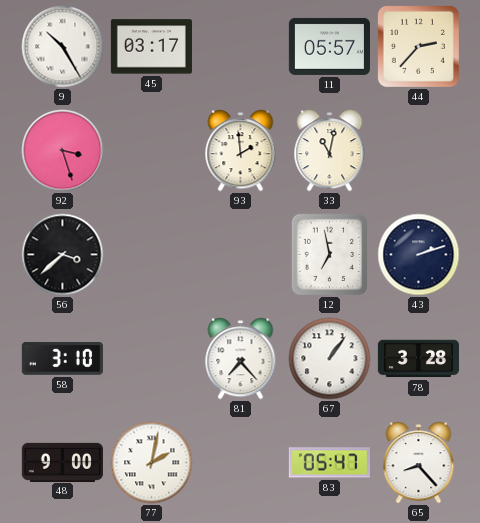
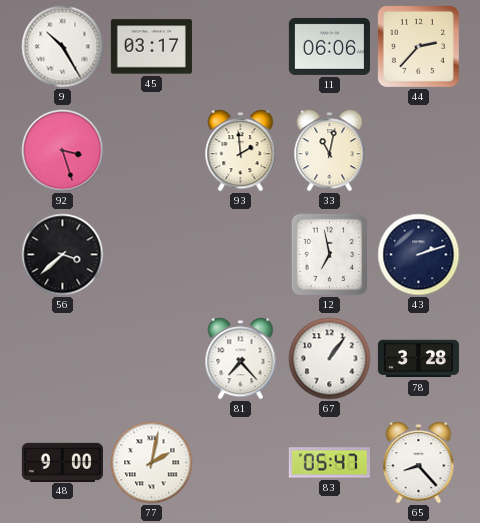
11: 05:57 -> 06:06
58: 3:10 -> none
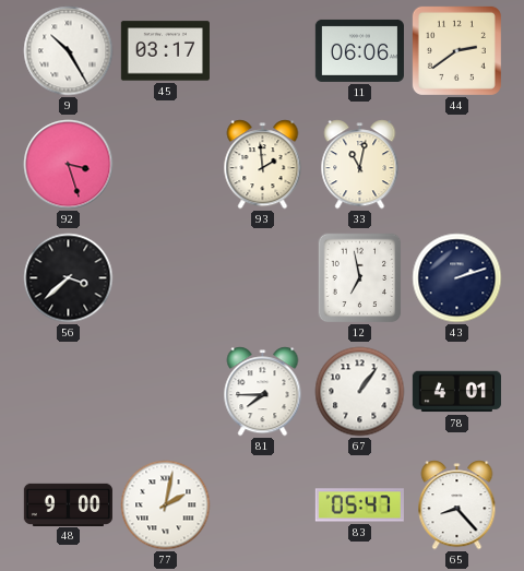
44: 2:37 -> 2:39
81: 7:23 -> 7:45
78: 3:28 -> 4:01
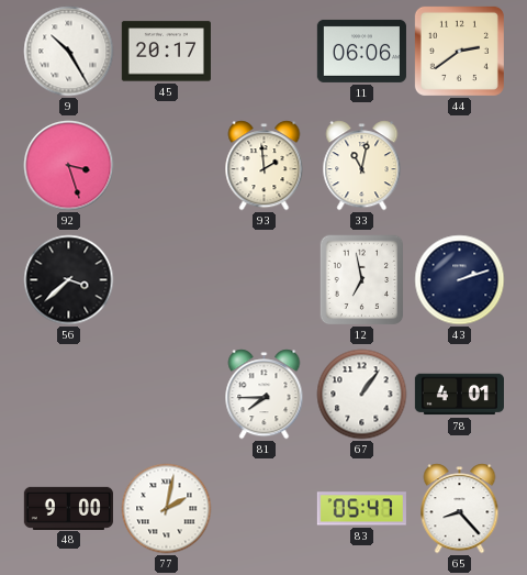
45: 03:17 -> 20:17
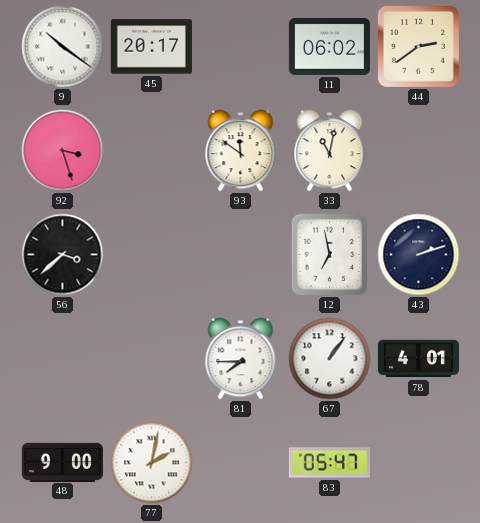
9: 10:25 -> 10:21
11: 06:06 -> 06:02
93: 1:59 -> 11:51
65: 8:23 -> none
